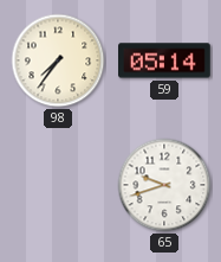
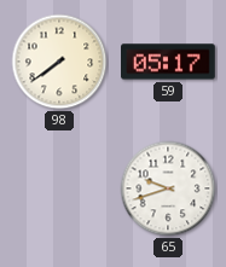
98: 7:36 -> 7:39
59: 05:14 -> 05:17
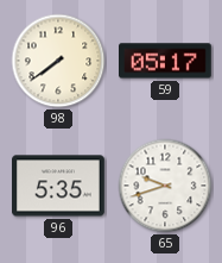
96: none -> 5:35
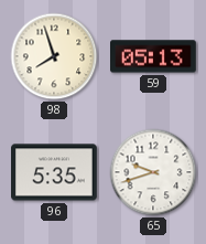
98: 7:39 -> 7:57
59: 05:17 -> 05:13
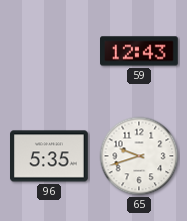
98: 7:57 -> none
59: 05:13 -> 12:43
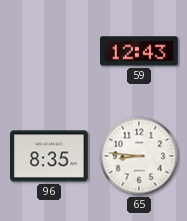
96: 5:35 -> 8:35
65: 9:42 -> 8:46
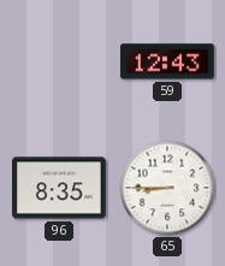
65: 8:46 -> 8:45
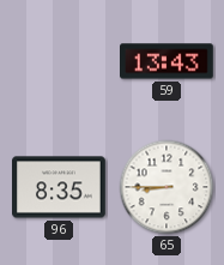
59: 12:43 -> 13:43
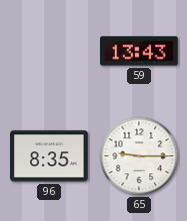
65: 8:45 -> 9:15
